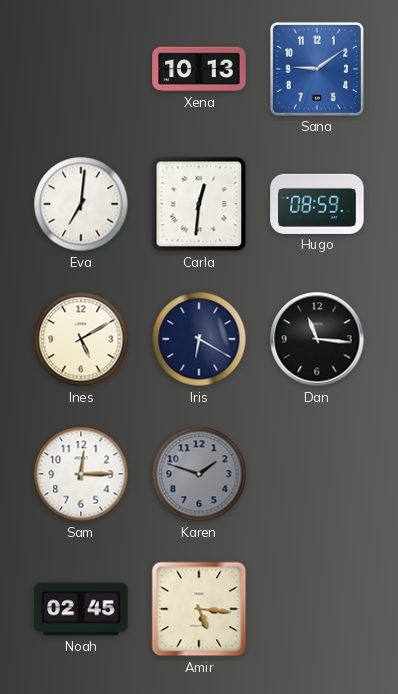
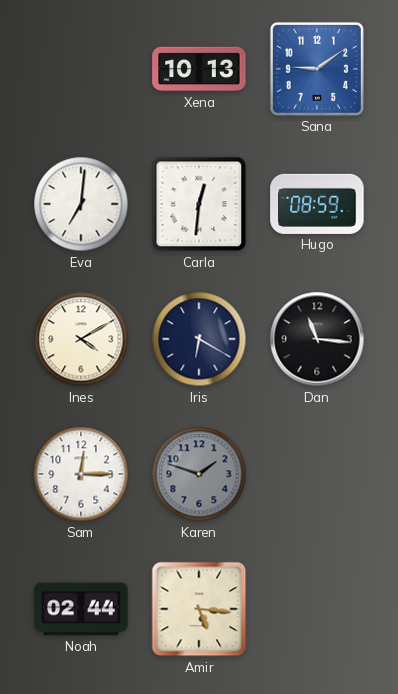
Ines: 5:10 -> 4:10
Noah: 02:45 -> 02:44
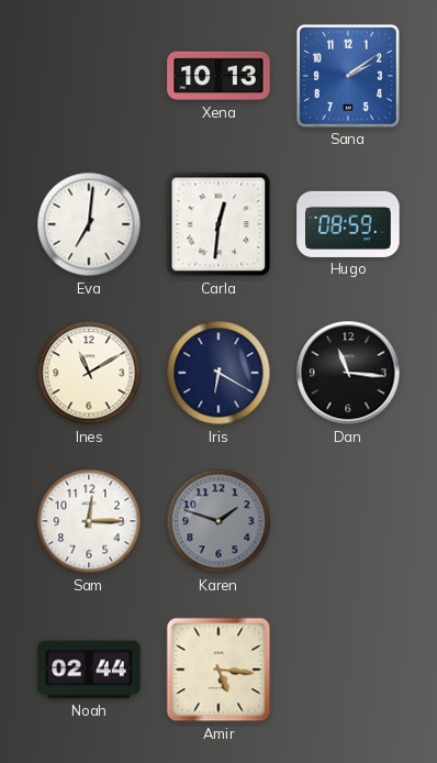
Sana: 9:09 -> 2:09
Ines: 4:10 -> 11:10
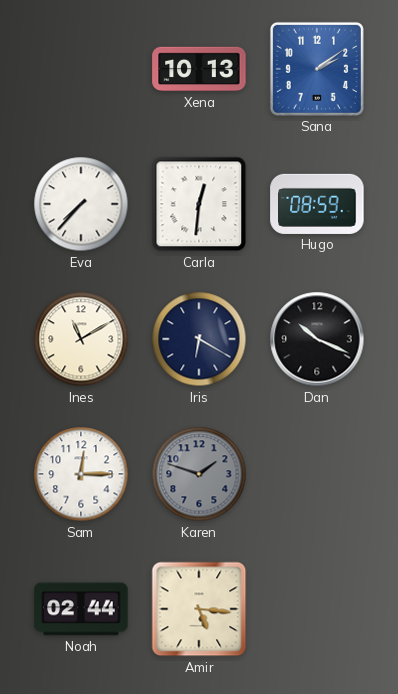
Eva: 7:01 -> 7:37
Dan: 11:16 -> 10:19
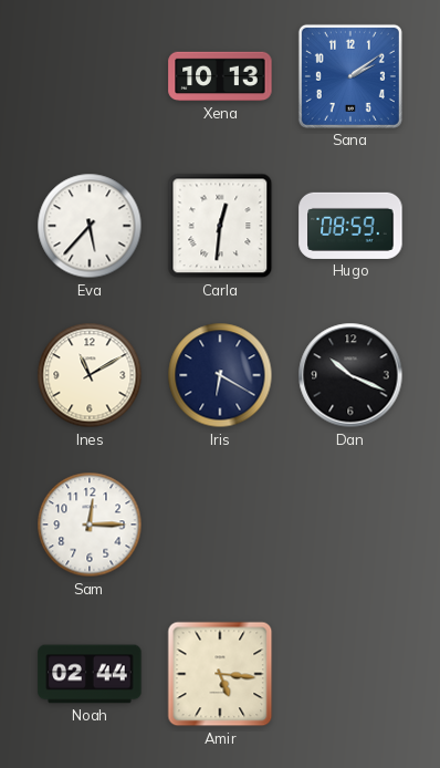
Eva: 7:37 -> 5:37
Karen: 1:48 -> none
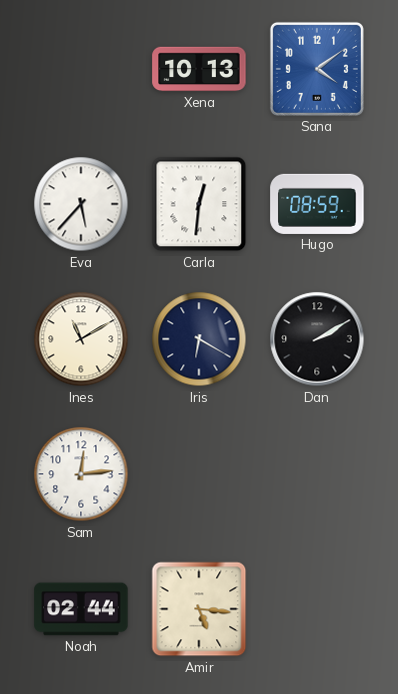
Sana: 2:09 -> 4:09
Dan: 10:19 -> 2:10
Sam: 12:15 -> 12:14
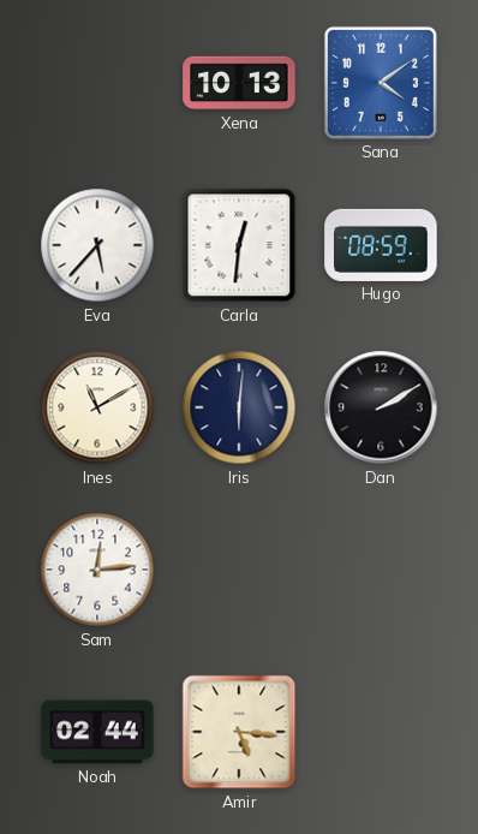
Iris: 6:20 -> 6:01
